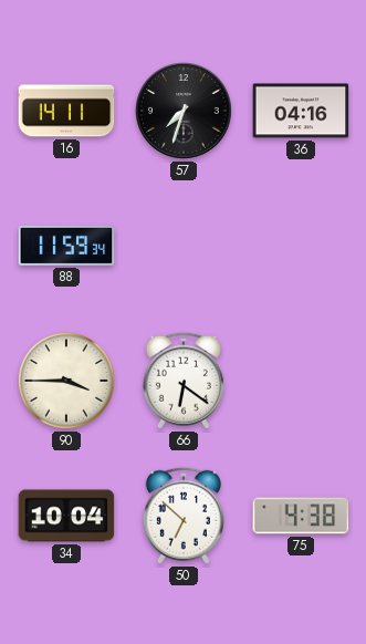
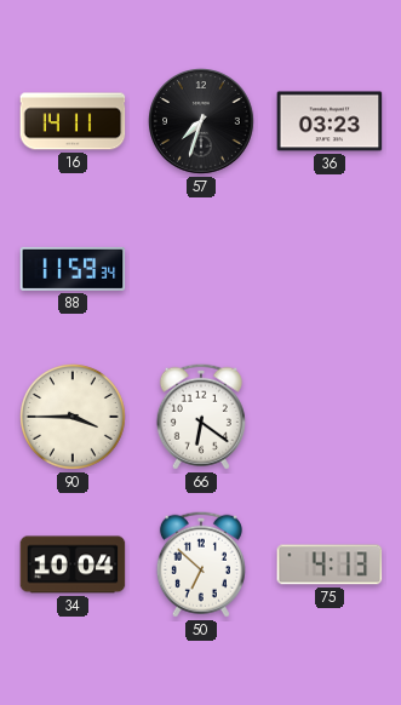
36: 04:16 -> 03:23
75: 4:38 -> 4:13
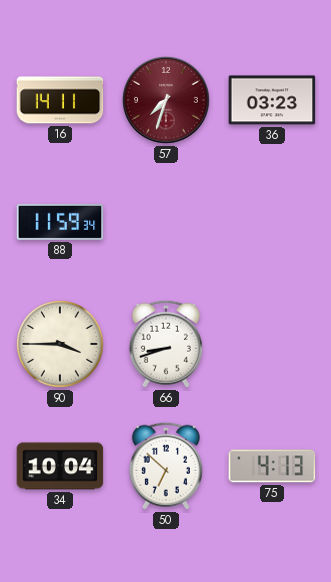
57 dial: black -> burgundy
66: 6:21 -> 8:42
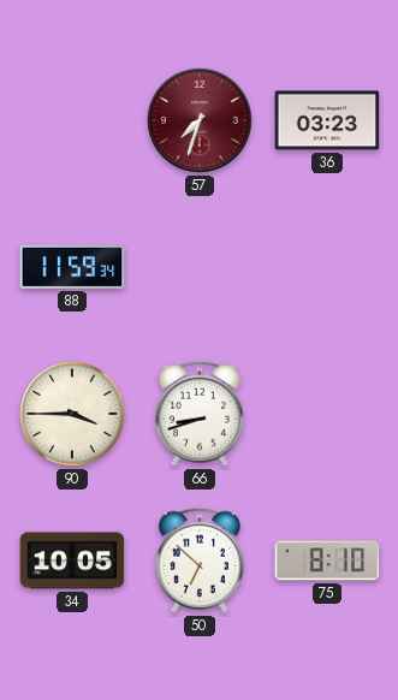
16: 14:11 -> none
34: 10:04 -> 10:05
75: 4:13 -> 8:10
